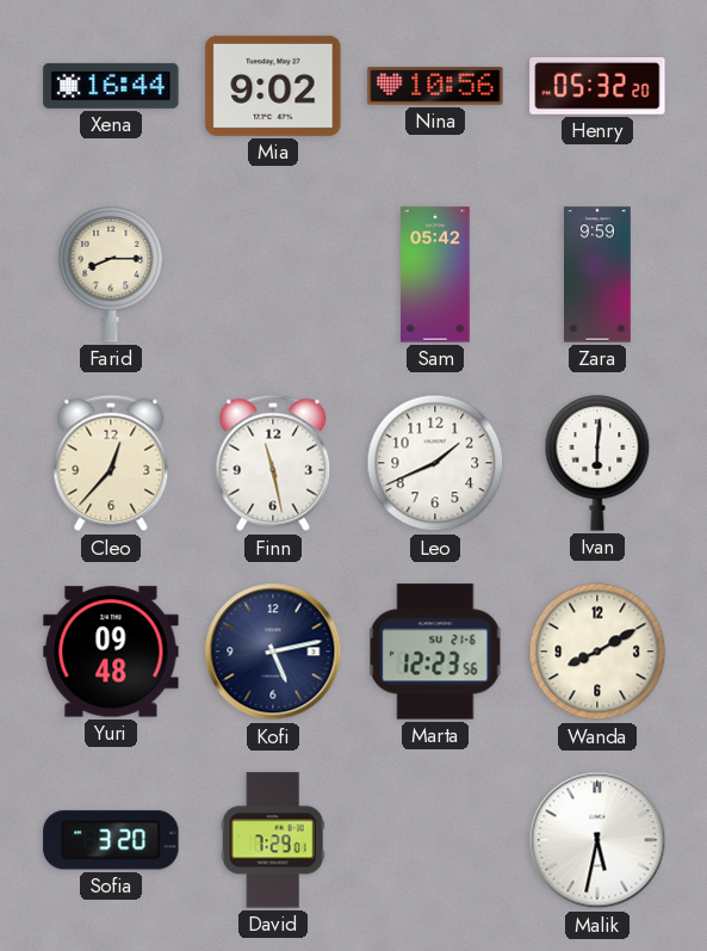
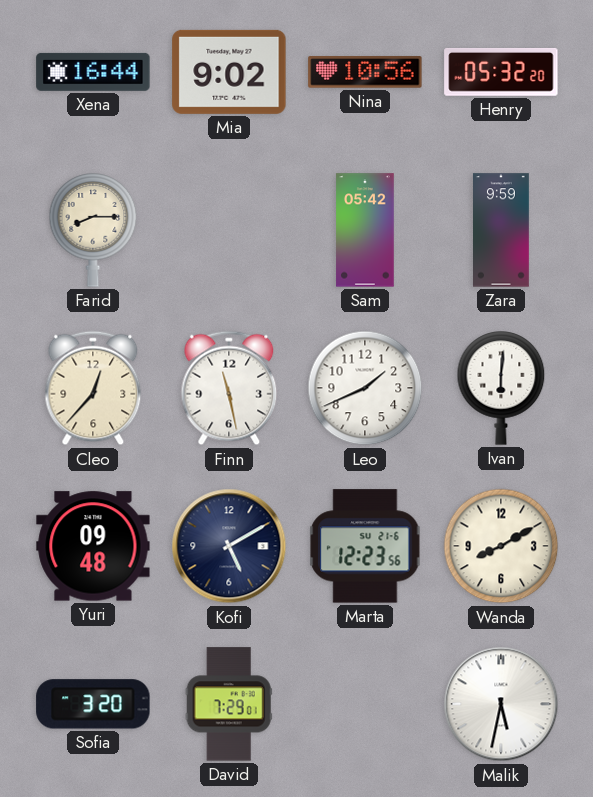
Kofi: 5:13 -> 5:10
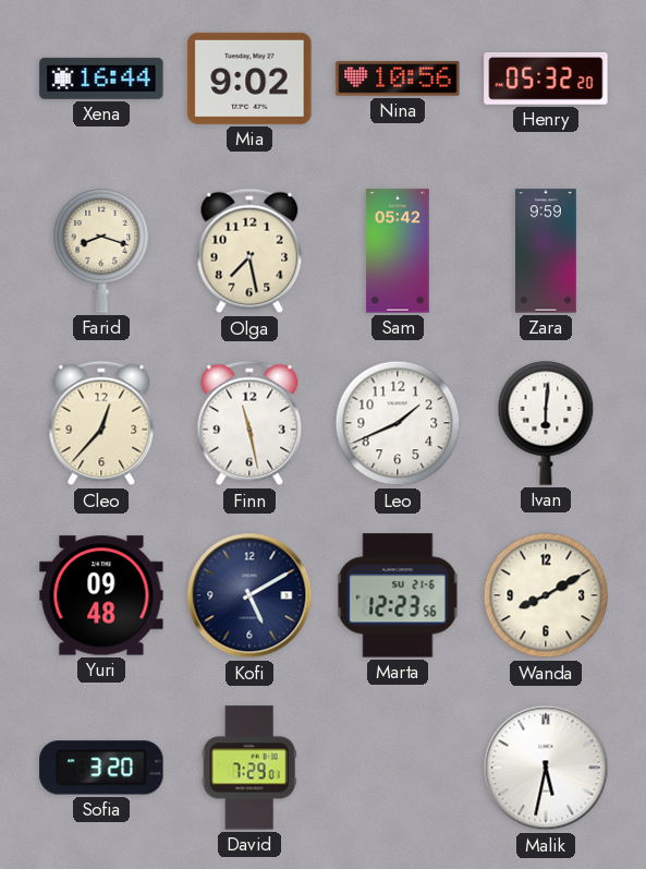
Farid: 8:15 -> 8:18
Olga: none -> 7:28
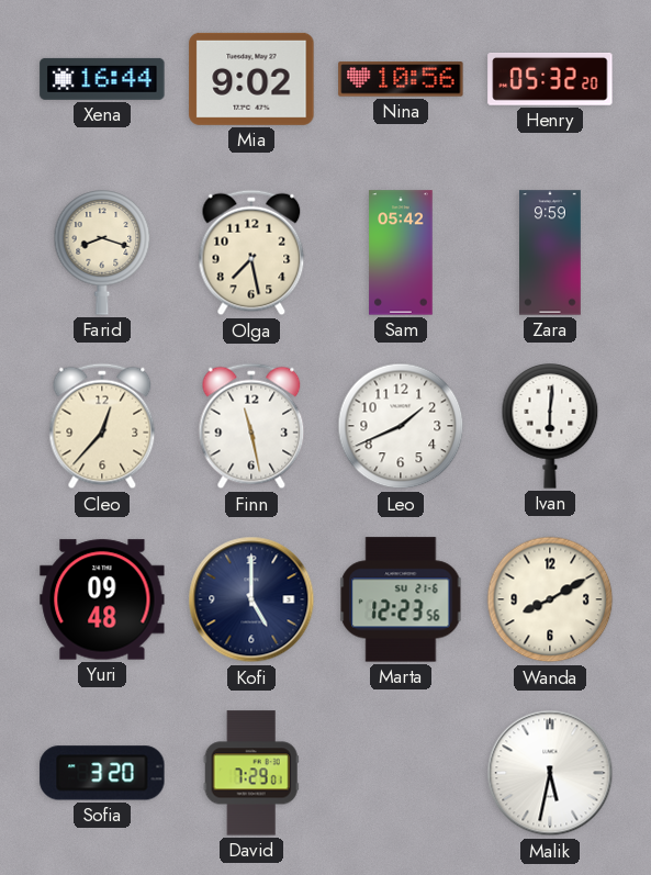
Kofi: 5:10 -> 5:00
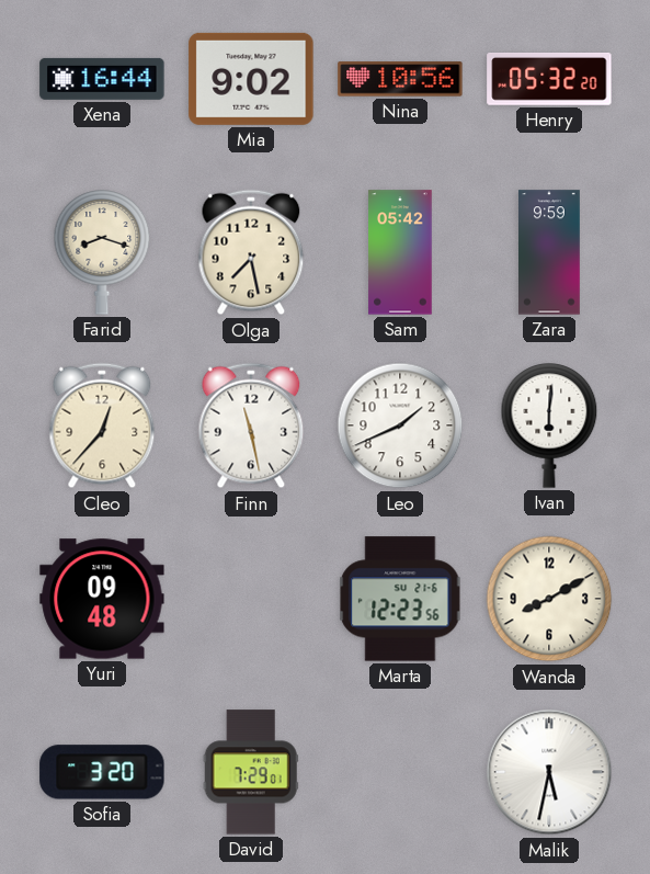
Kofi: 5:00 -> none
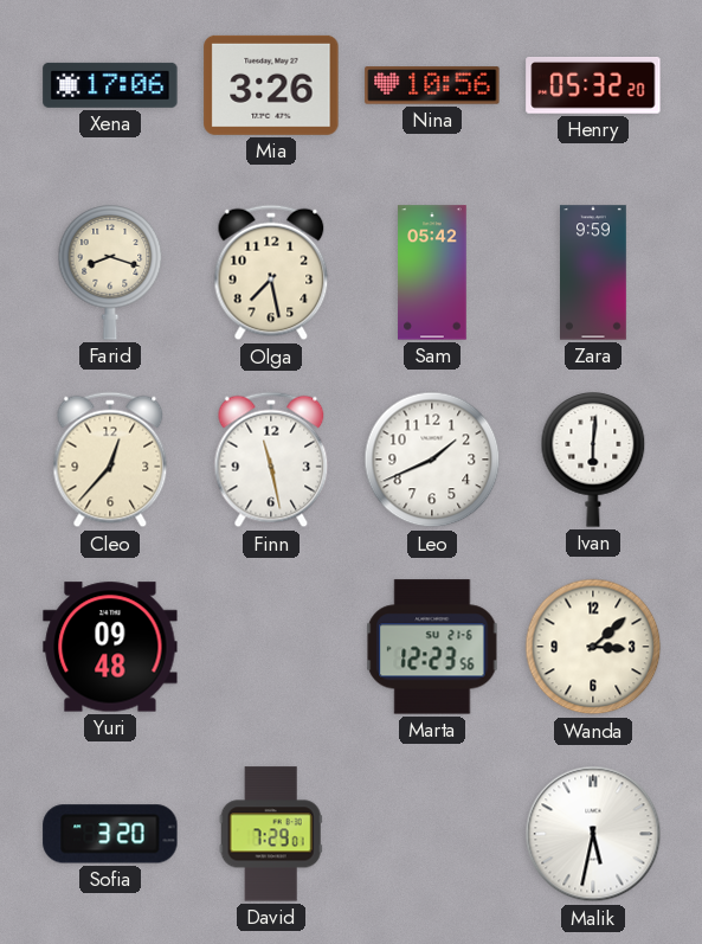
Xena: 16:44 -> 17:06
Mia: 9:02 -> 3:26
Wanda: 8:10 -> 3:08
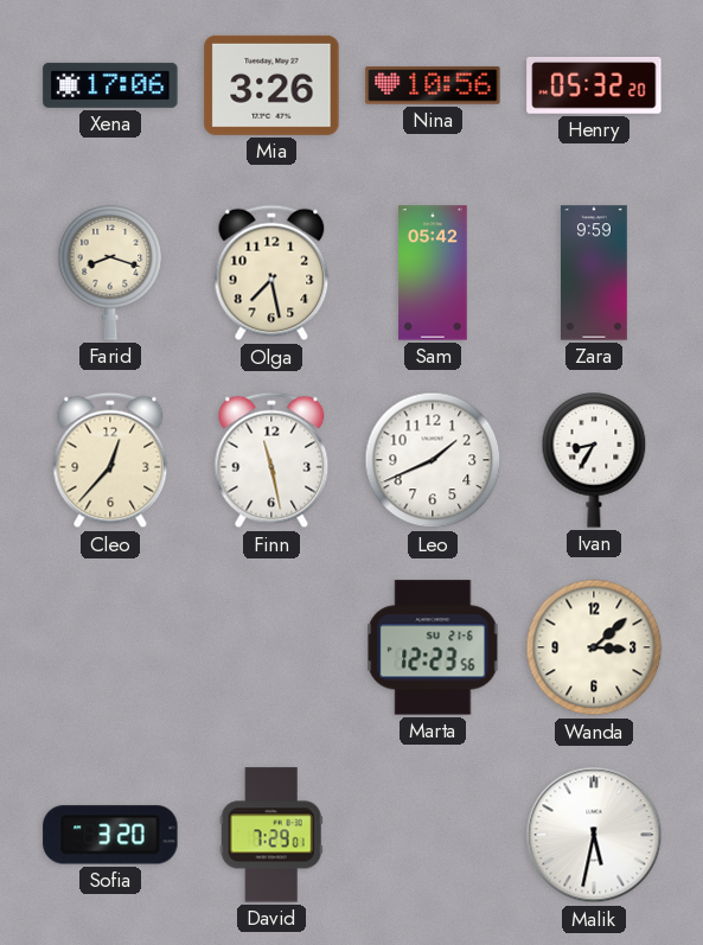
Ivan: 6:01 -> 8:35
Yuri: 09:48 -> none
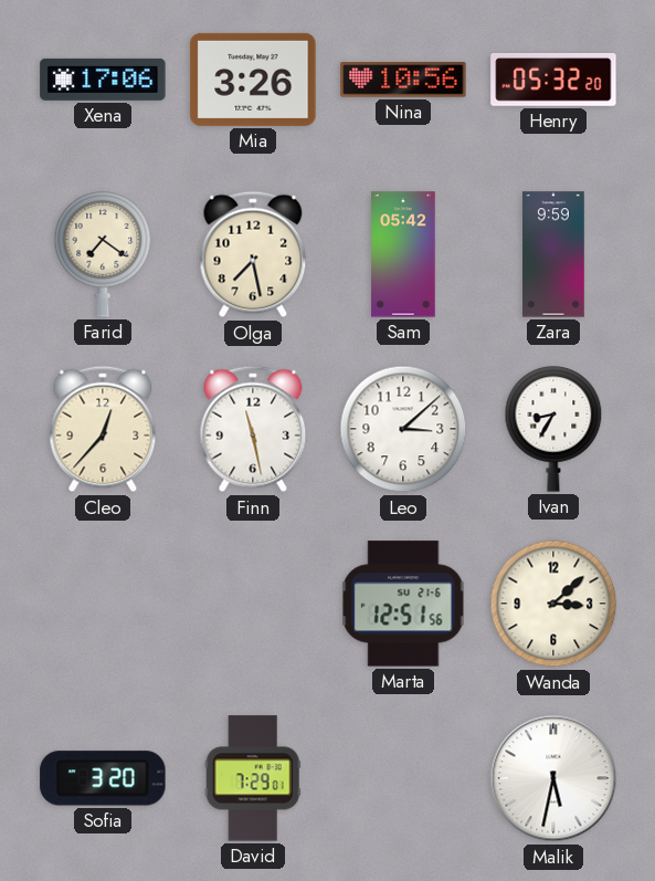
Farid: 8:18 -> 7:21
Leo: 1:41 -> 3:08
Marta: 12:23 -> 12:51
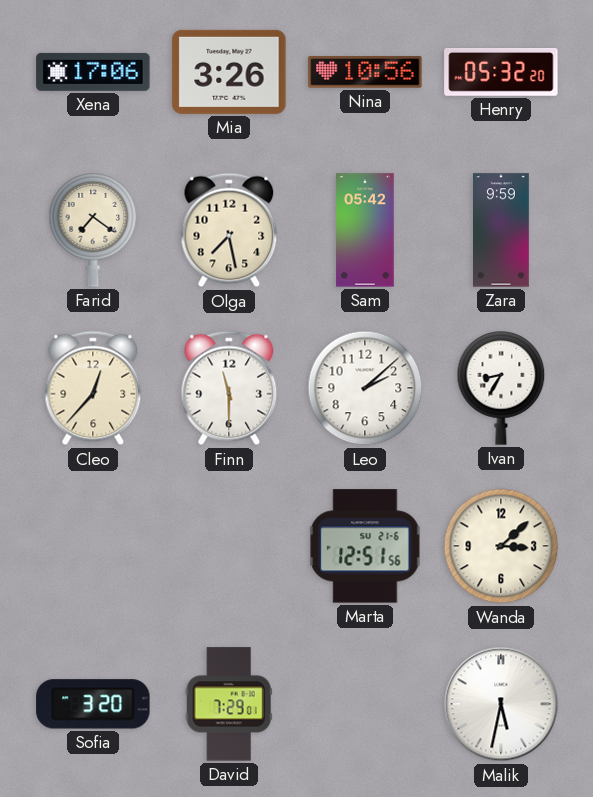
Finn: 11:28 -> 11:30
Leo: 3:08 -> 2:08
